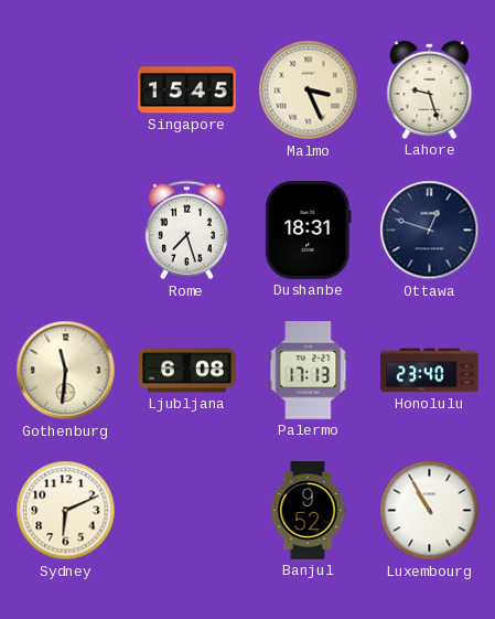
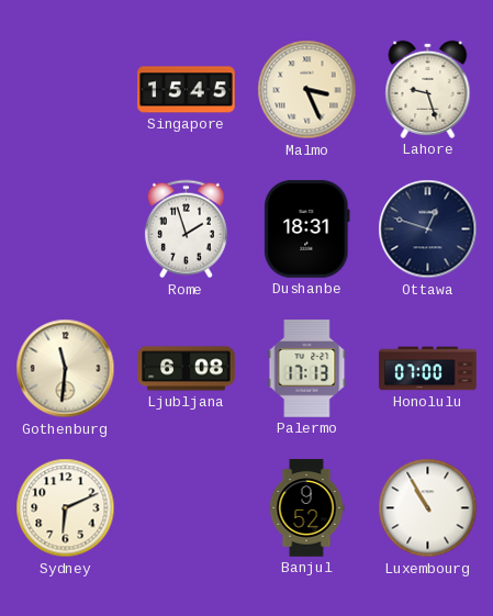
Rome: 7:27 -> 1:57
Honolulu: 23:40 -> 07:00
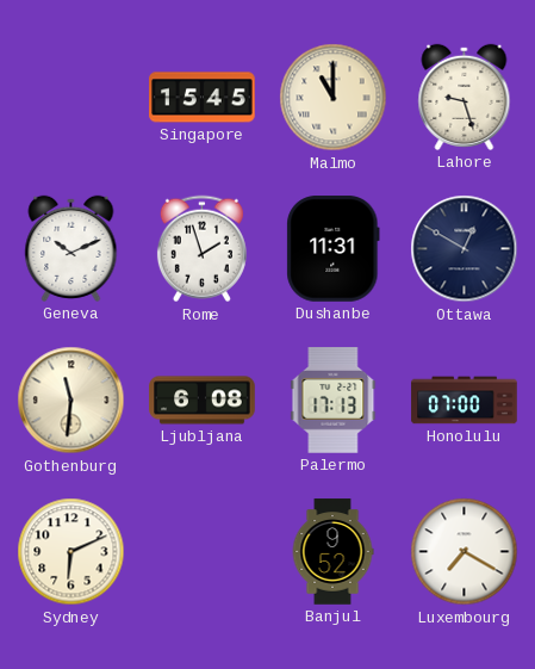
Malmo: 3:26 -> 11:00
Geneva: none -> 10:11
Dushanbe: 18:31 -> 11:31
Ottawa: 12:48 -> 12:50
Luxembourg: 10:55 -> 7:20
